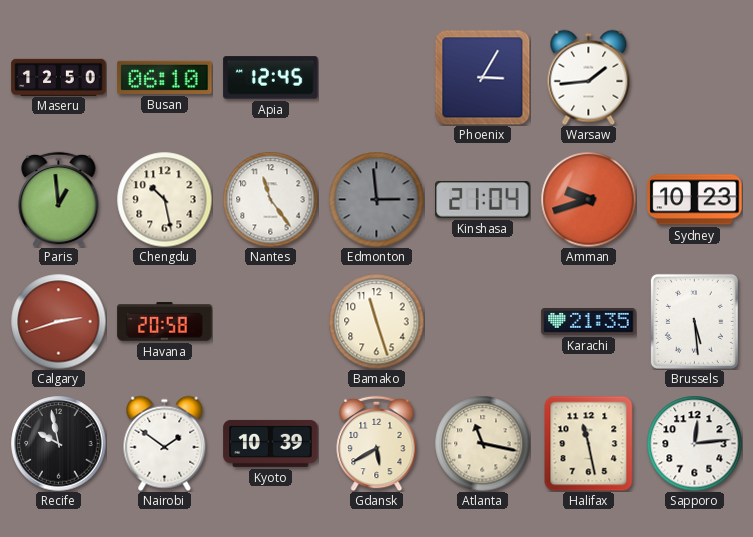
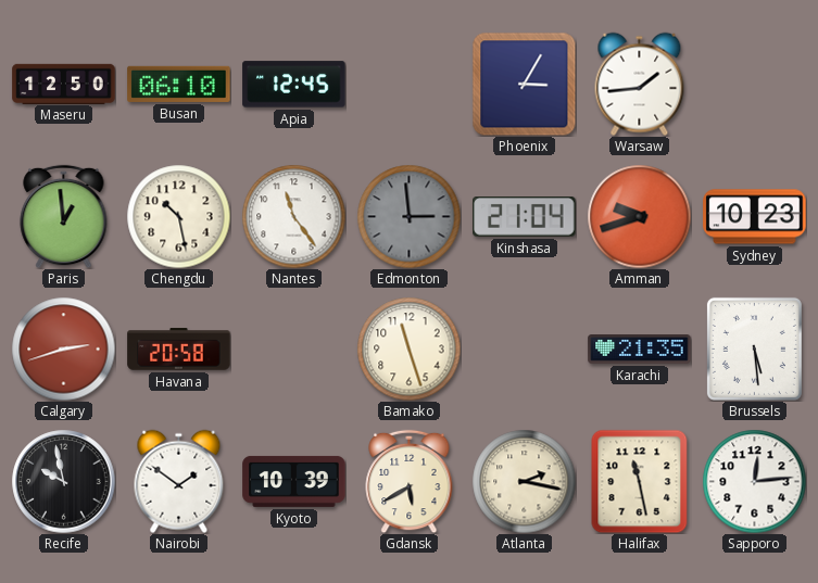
Atlanta: 11:17 -> 2:17
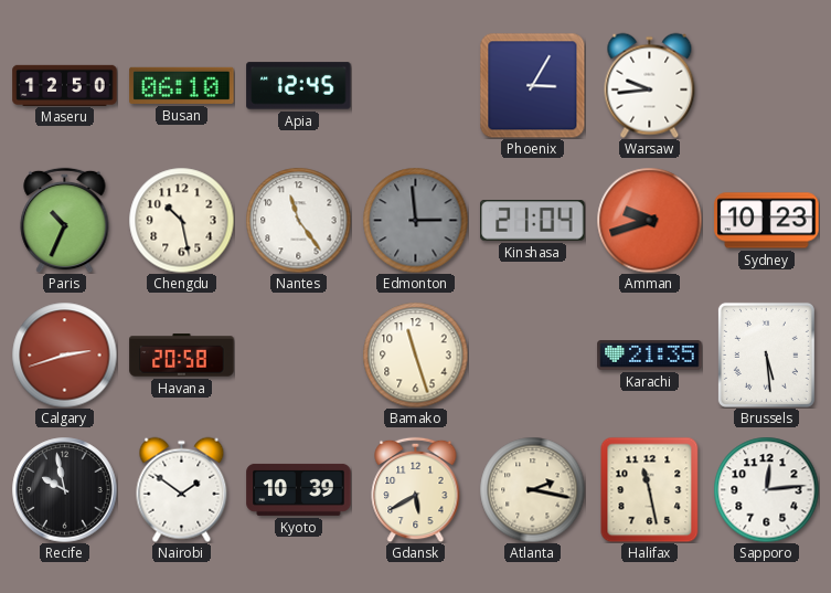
Warsaw: 1:44 -> 9:44
Paris: 12:59 -> 10:34
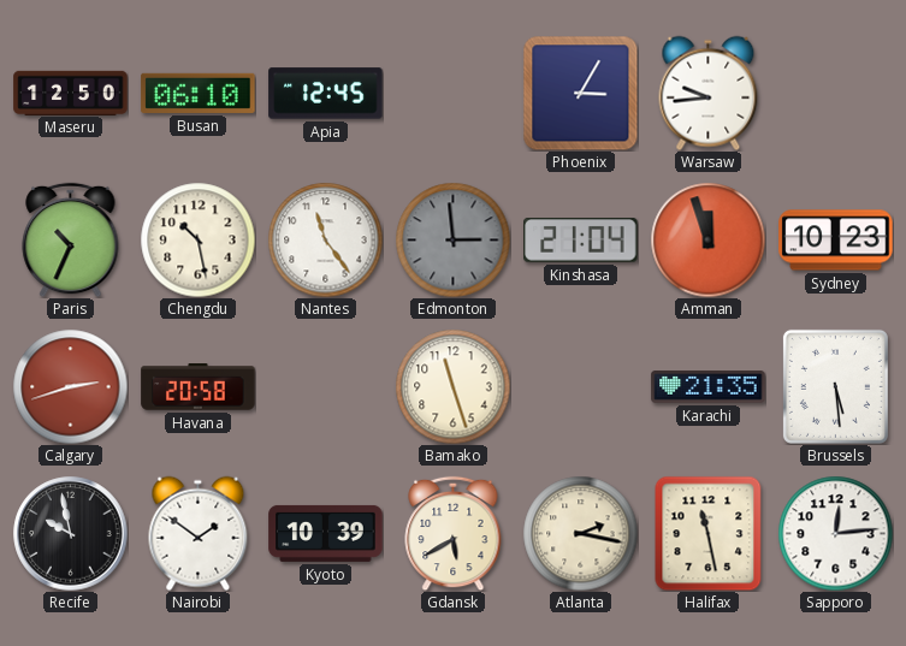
Amman: 9:42 -> 11:57
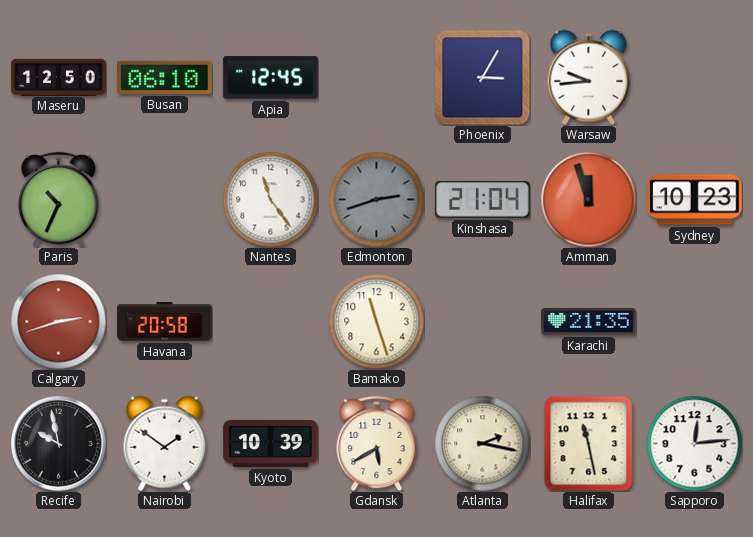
Chengdu: 10:28 -> none
Edmonton: 2:59 -> 2:42
Brussels: 5:29 -> none
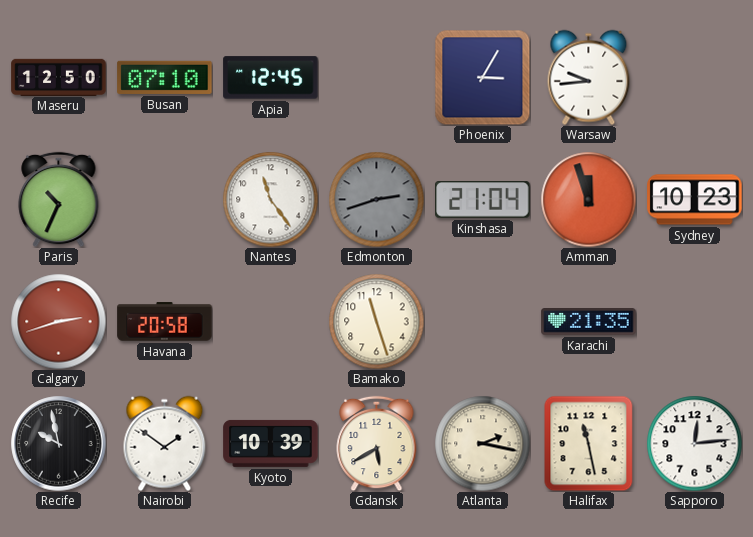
Busan: 06:10 -> 07:10
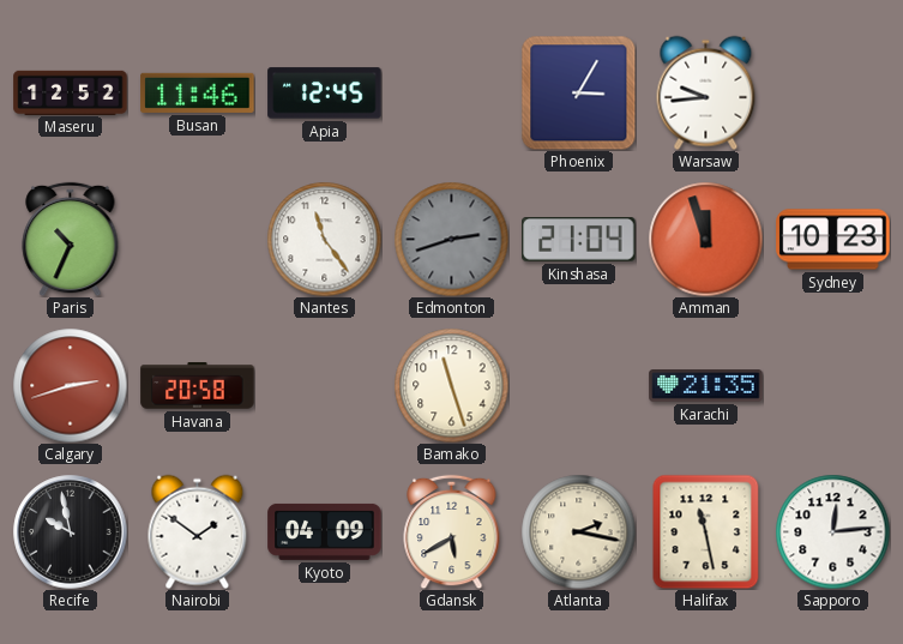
Maseru: 12:50 -> 12:52
Busan: 07:10 -> 11:46
Kyoto: 10:39 -> 04:09
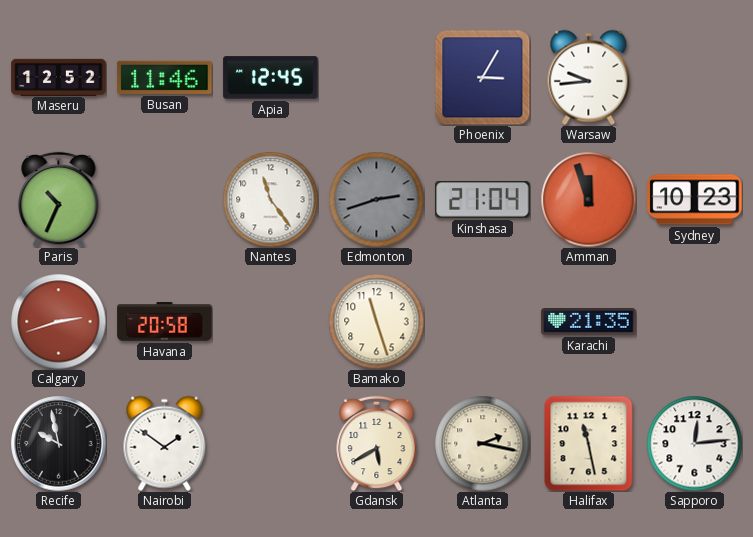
Kyoto: 04:09 -> none
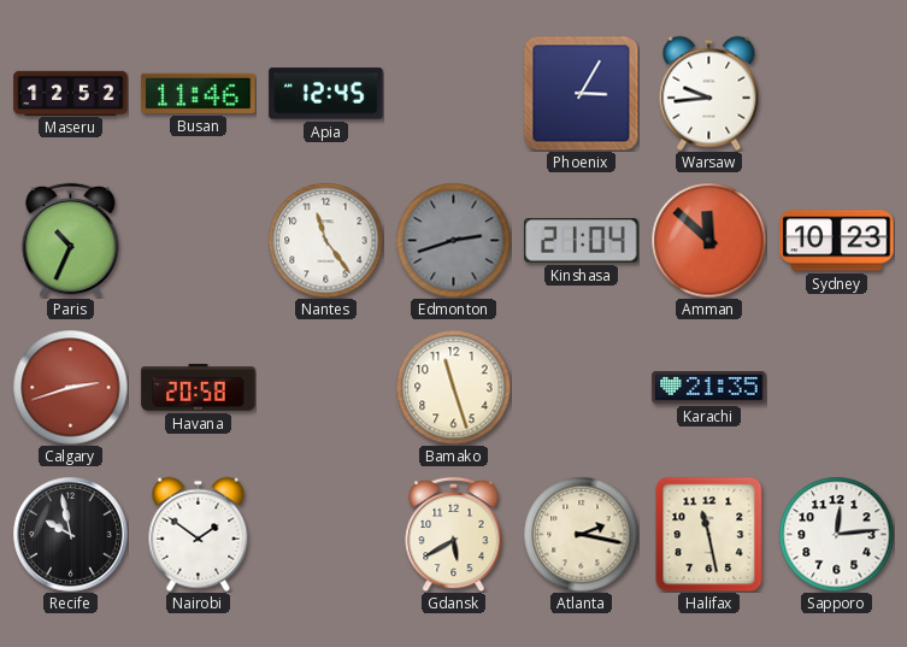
Amman: 11:57 -> 11:52
